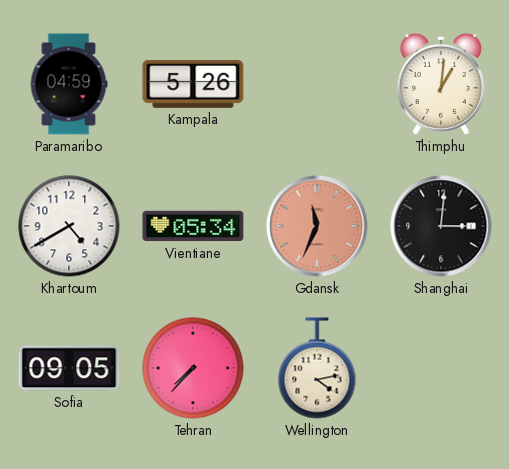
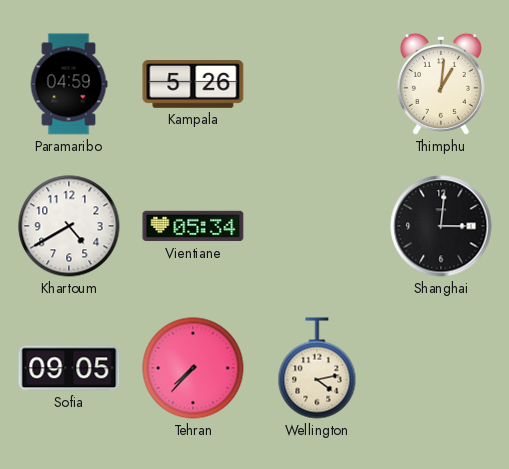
Gdansk: 11:34 -> none
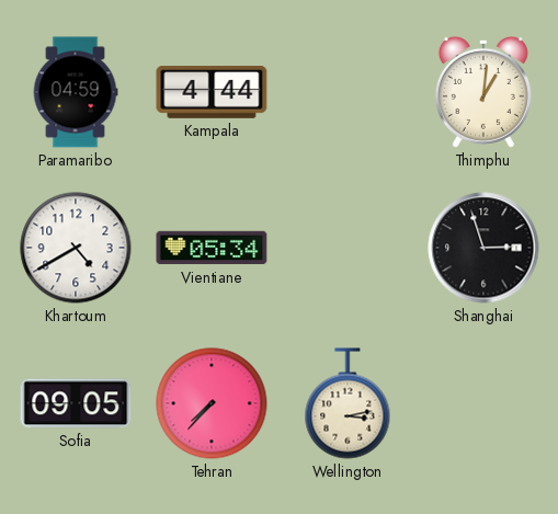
Kampala: 5:26 -> 4:44
Shanghai: 3:01 -> 2:57
Wellington: 4:13 -> 3:13
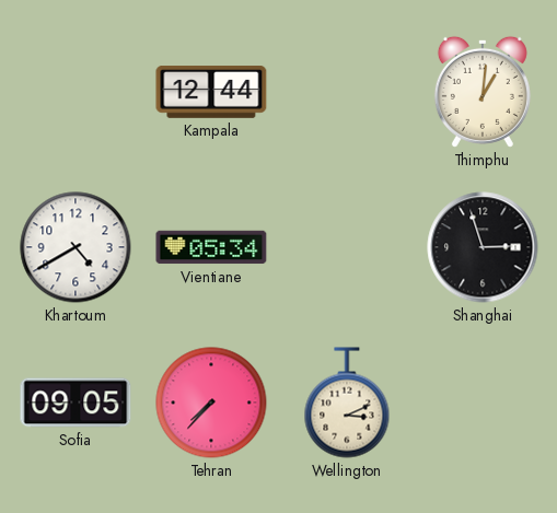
Paramaribo: 04:59 -> none
Kampala: 4:44 -> 12:44
Wellington: 3:13 -> 3:11
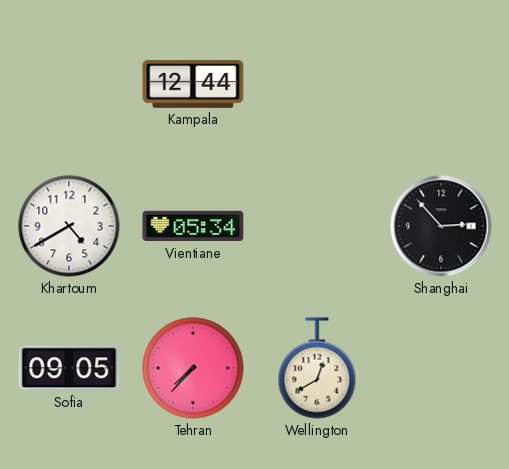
Thimphu: 1:01 -> none
Shanghai: 2:57 -> 2:53
Wellington: 3:11 -> 12:40
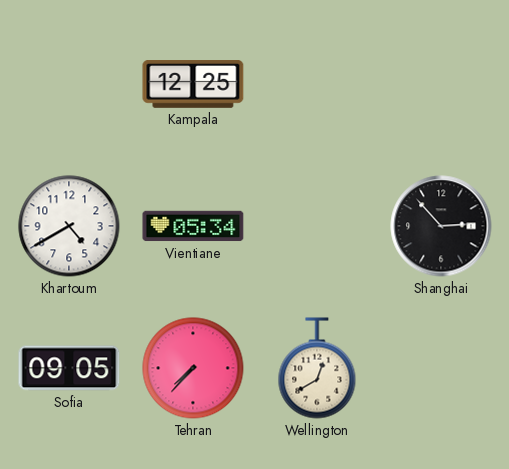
Kampala: 12:44 -> 12:25
